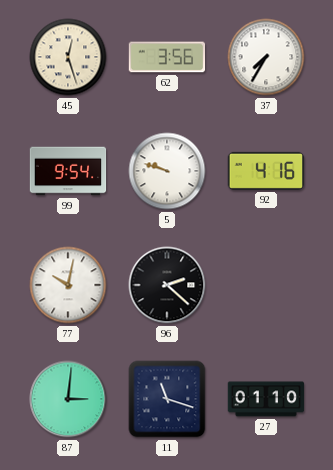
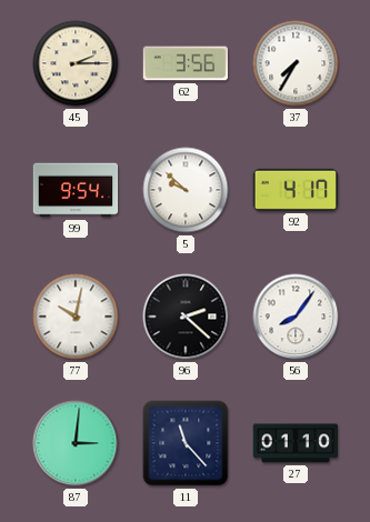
45: 12:27 -> 2:15
5: 9:48 -> 9:52
92: 4:16 -> 4:17
56: none -> 8:06
11: 11:18 -> 11:23
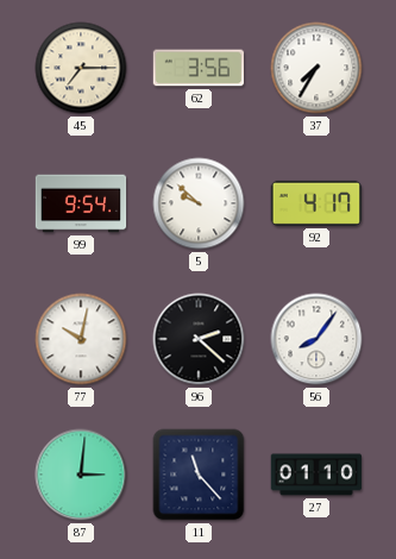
45: 2:15 -> 7:15
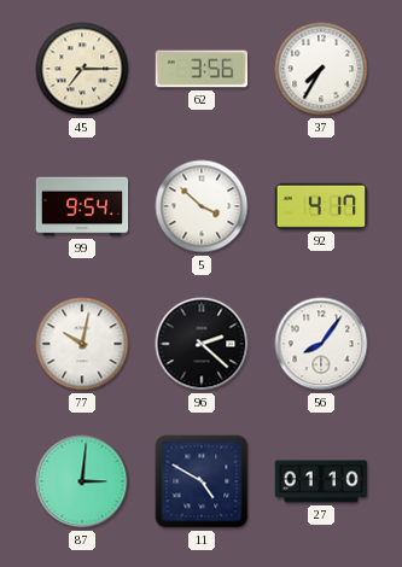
5: 9:52 -> 3:52
11: 11:23 -> 4:50
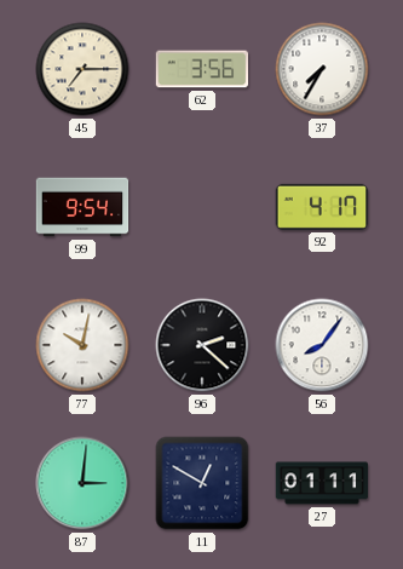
5: 3:52 -> none
11: 4:50 -> 12:50
27: 01:10 -> 01:11
